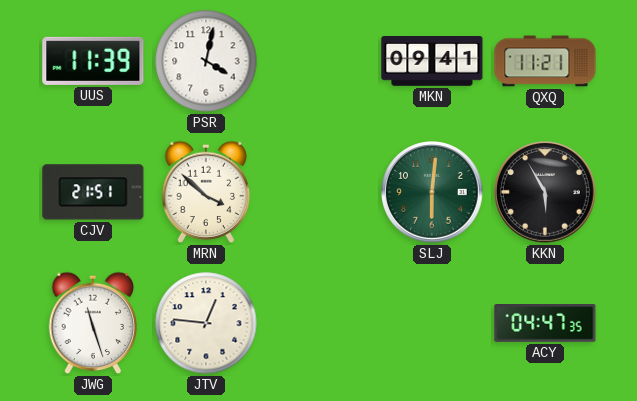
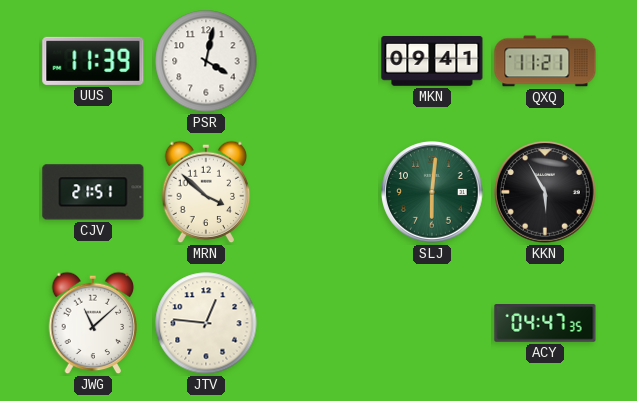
JWG: 11:27 -> 11:08
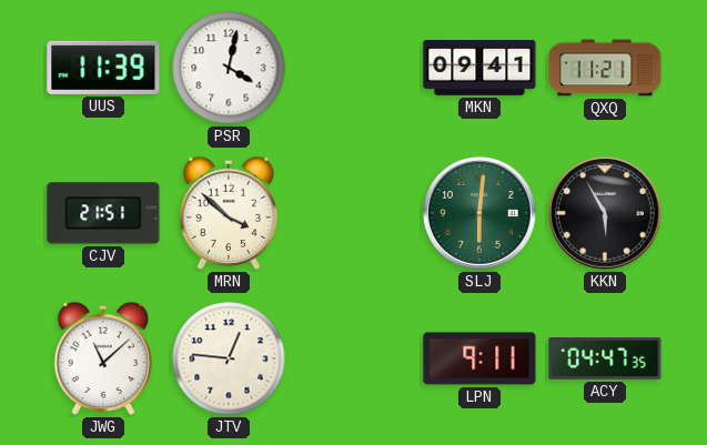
LPN: none -> 9:11
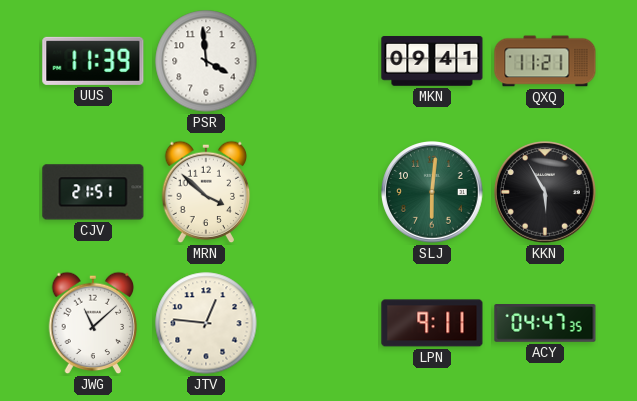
PSR: 4:02 -> 3:59
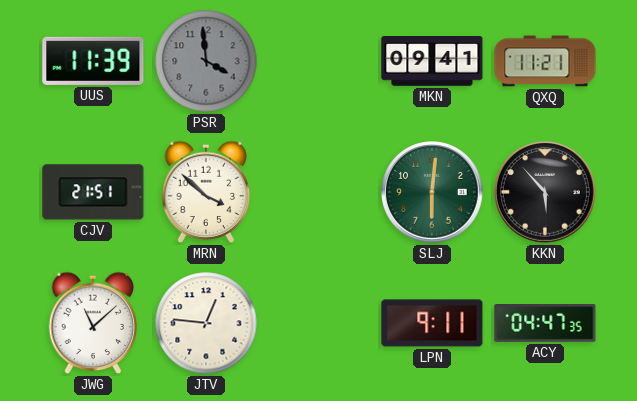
PSR dial: white -> grey
KKN: 5:55 -> 5:53
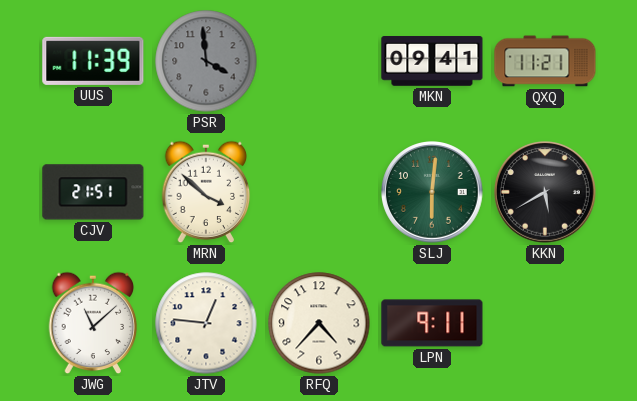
KKN: 5:53 -> 5:40
RFQ: none -> 4:37
ACY: 04:47 -> none
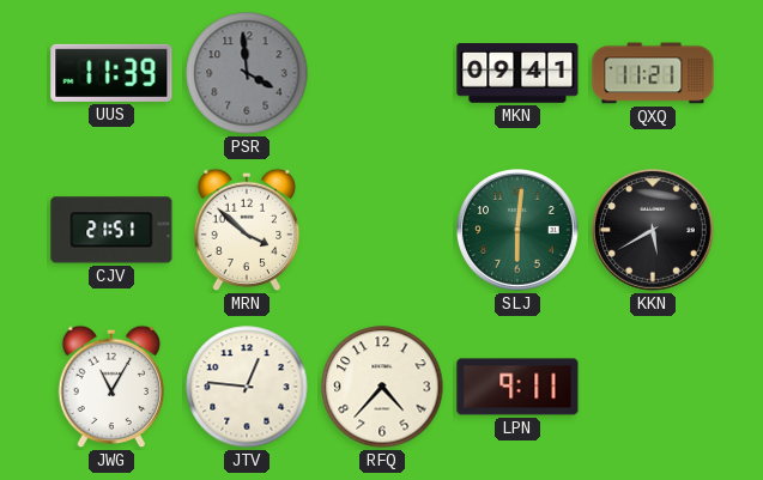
JWG: 11:08 -> 11:05
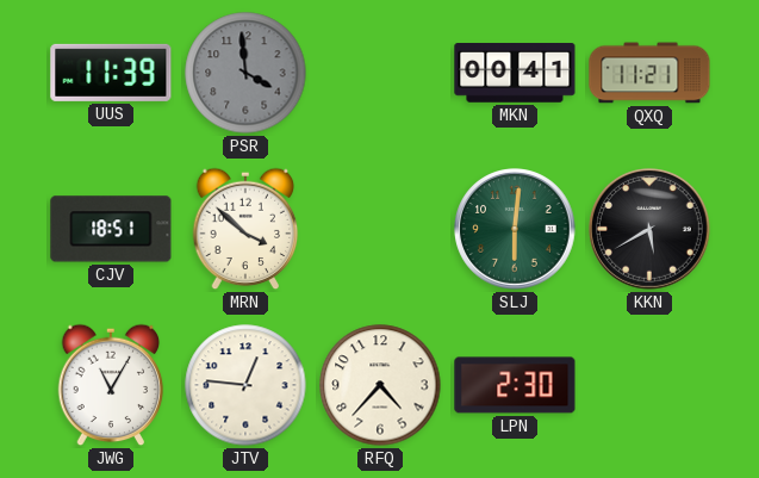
MKN: 09:41 -> 00:41
CJV: 21:51 -> 18:51
LPN: 9:11 -> 2:30
